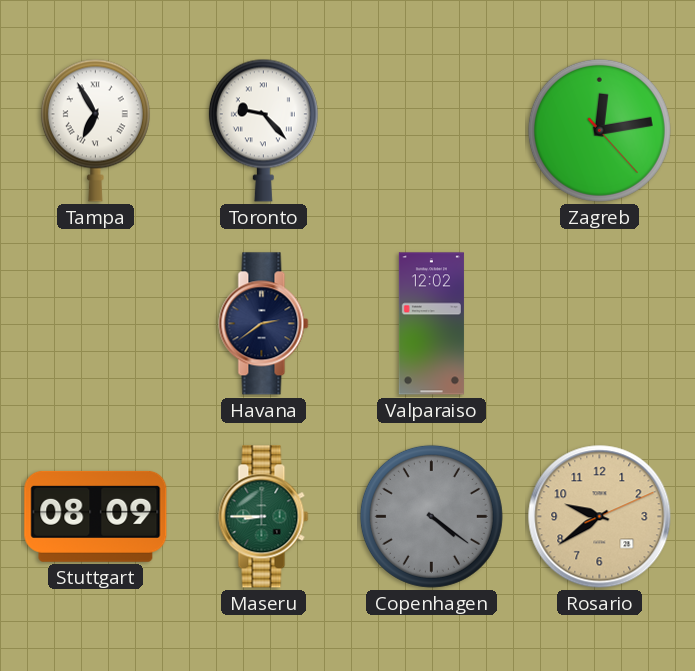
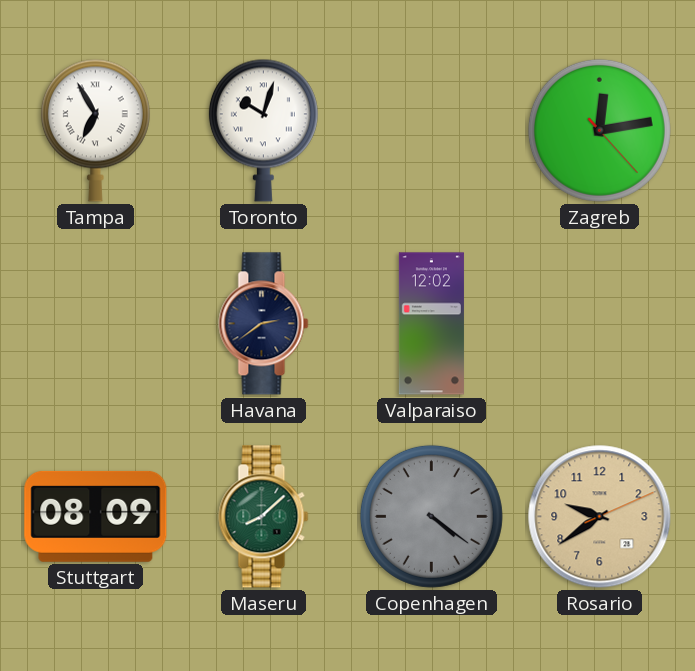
Toronto: 9:23 -> 10:03
Maseru: 8:45 -> 8:08
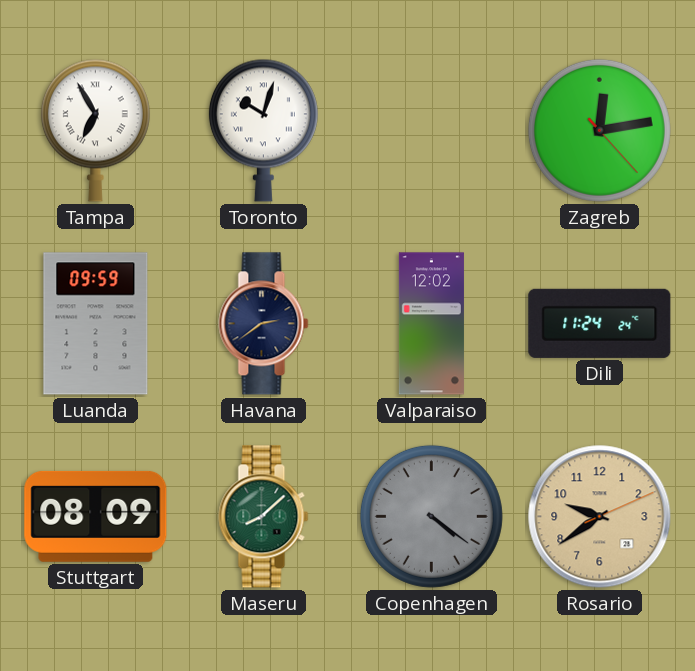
Luanda: none -> 09:59
Dili: none -> 11:24
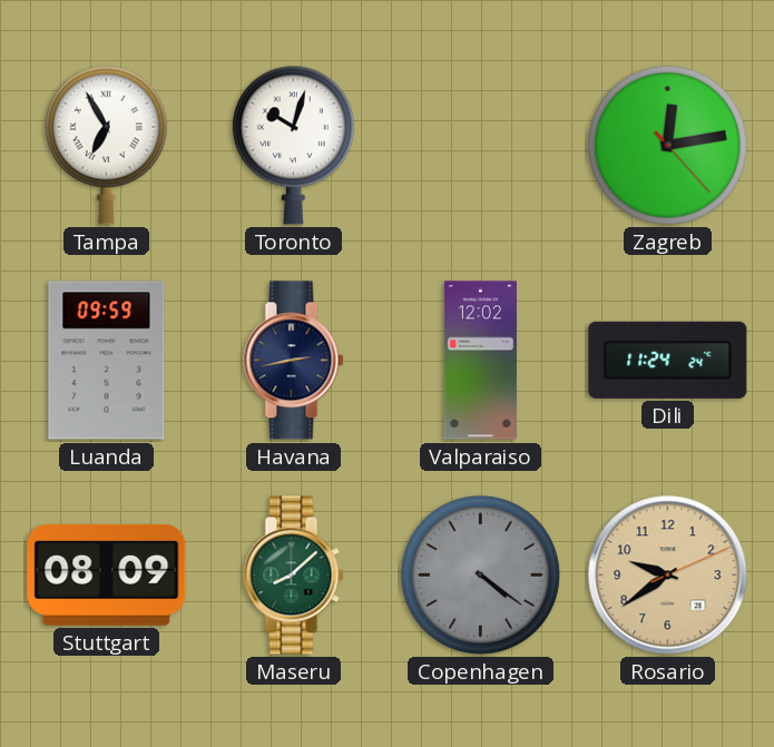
Havana: 2:39 -> 2:43
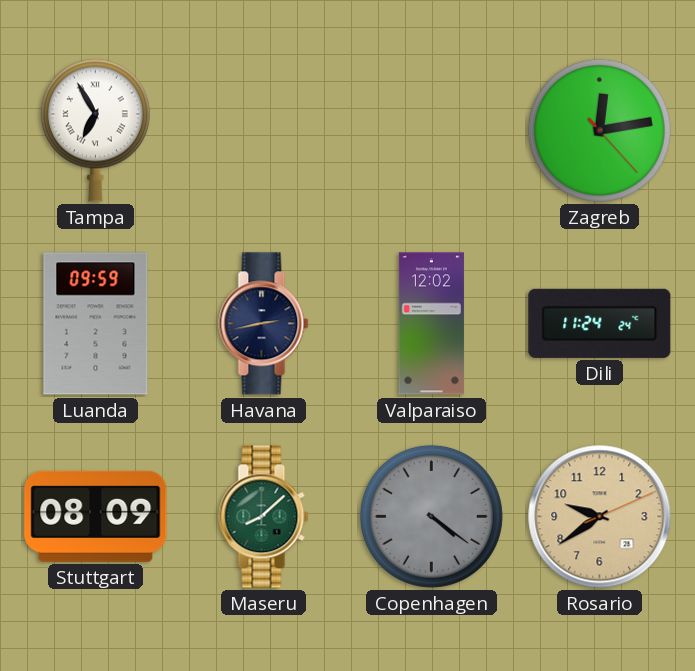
Toronto: 10:03 -> none
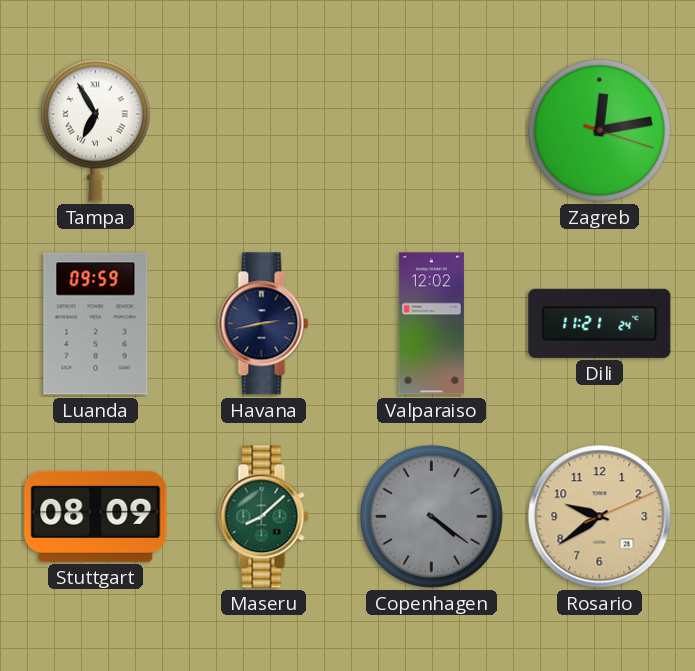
Zagreb: 12:13:23 -> 12:13:18
Dili: 11:24 -> 11:21
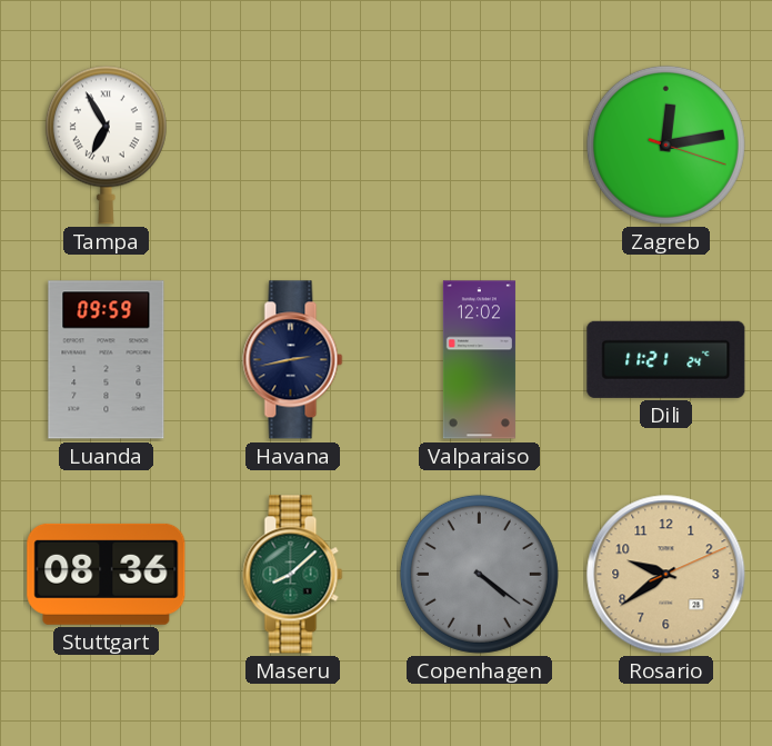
Stuttgart: 08:09 -> 08:36
